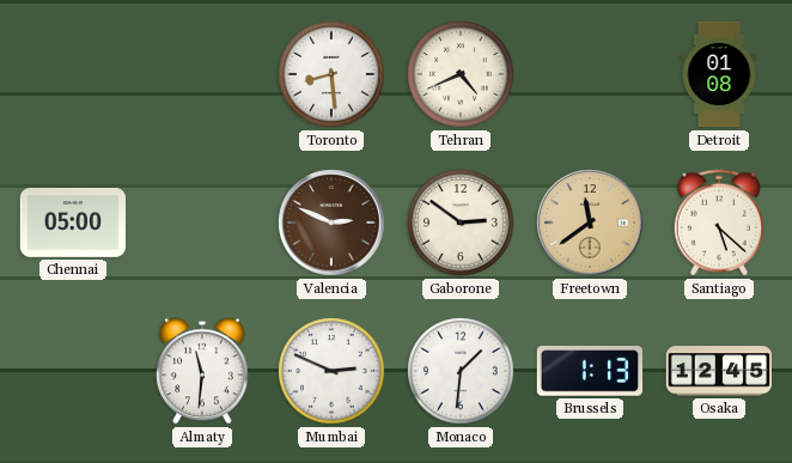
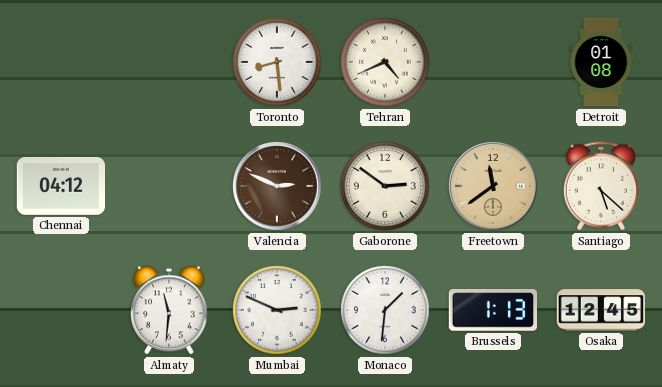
Chennai: 05:00 -> 04:12
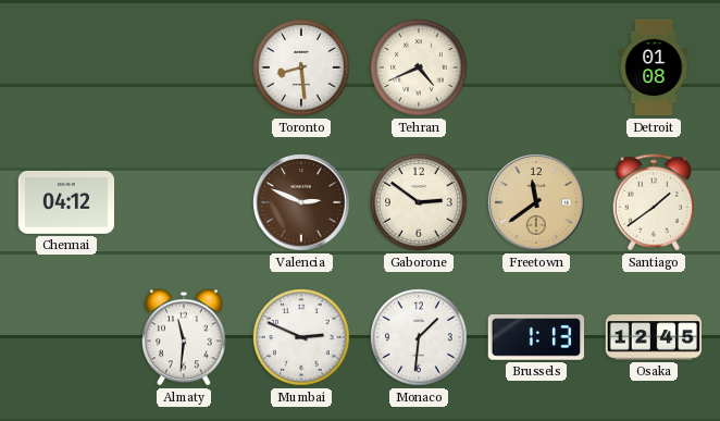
Santiago: 5:22 -> 1:39
